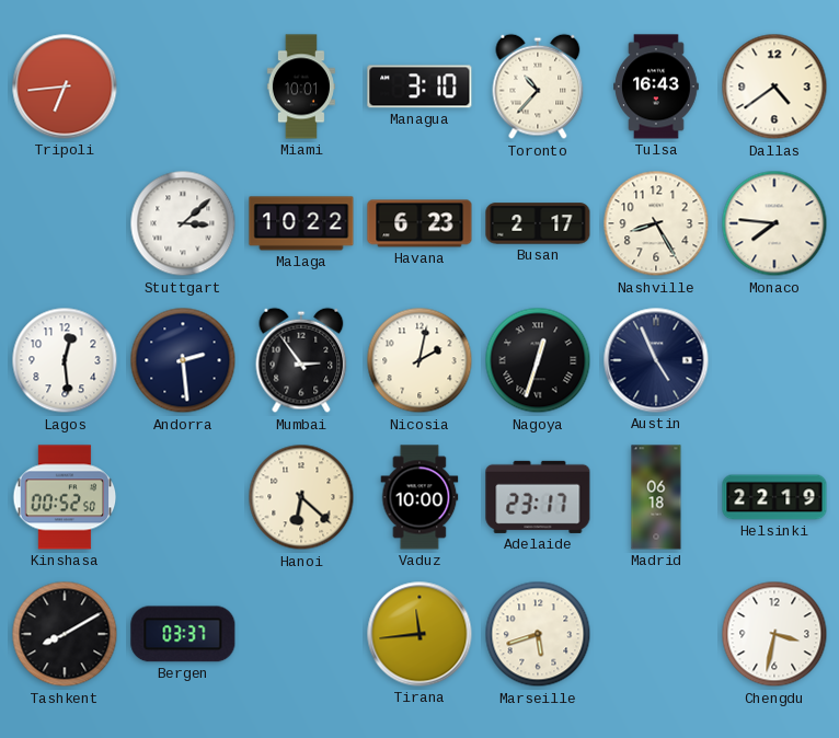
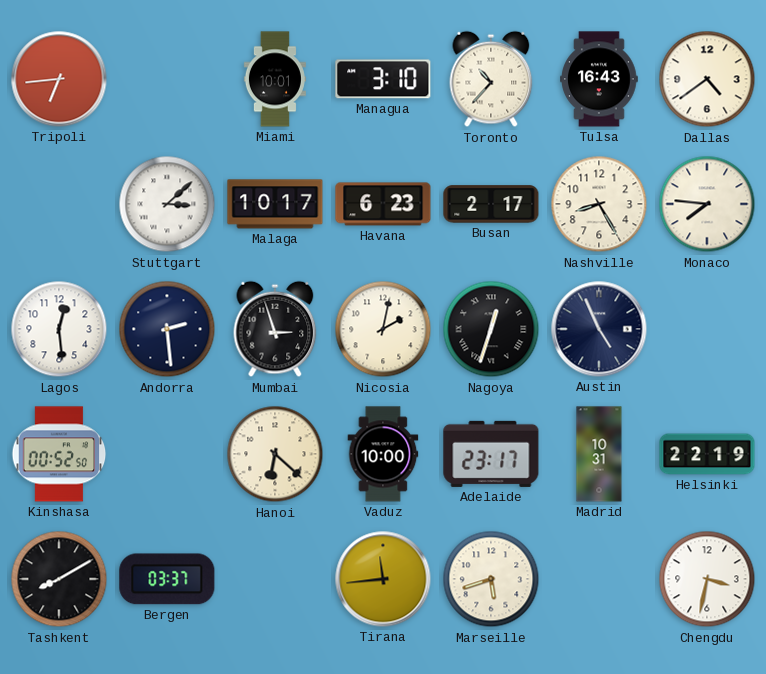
Malaga: 10:22 -> 10:17
Mumbai: 2:54 -> 2:57
Madrid: 06:18 -> 10:31
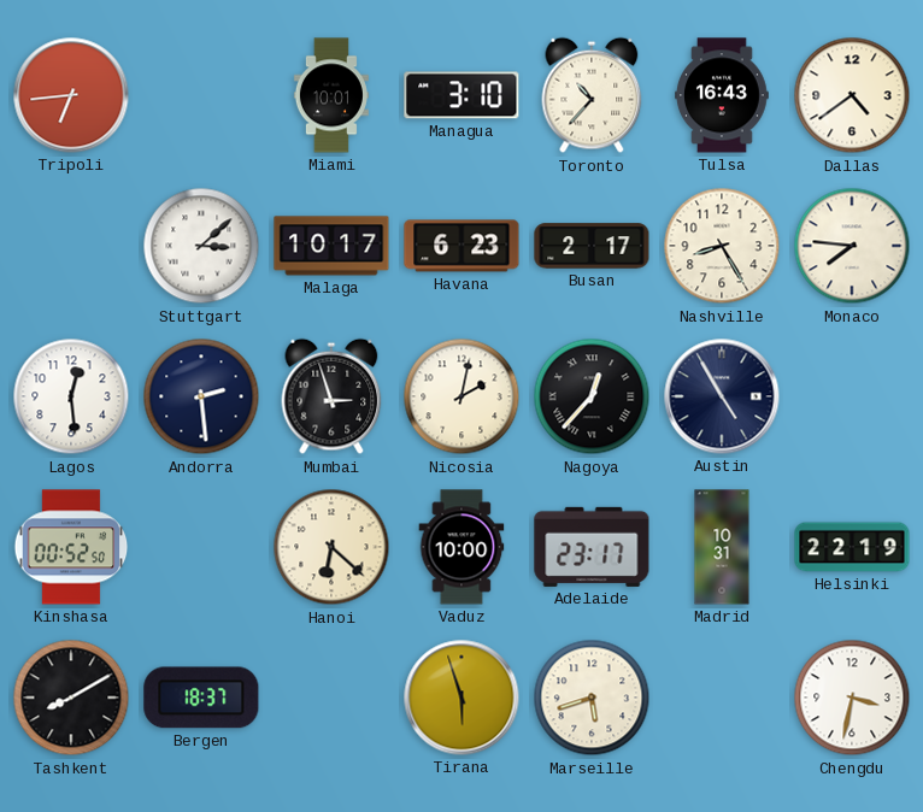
Nagoya: 12:33 -> 12:37
Austin: 4:56 -> 4:55
Bergen: 03:37 -> 18:37
Tirana: 11:44 -> 5:57
